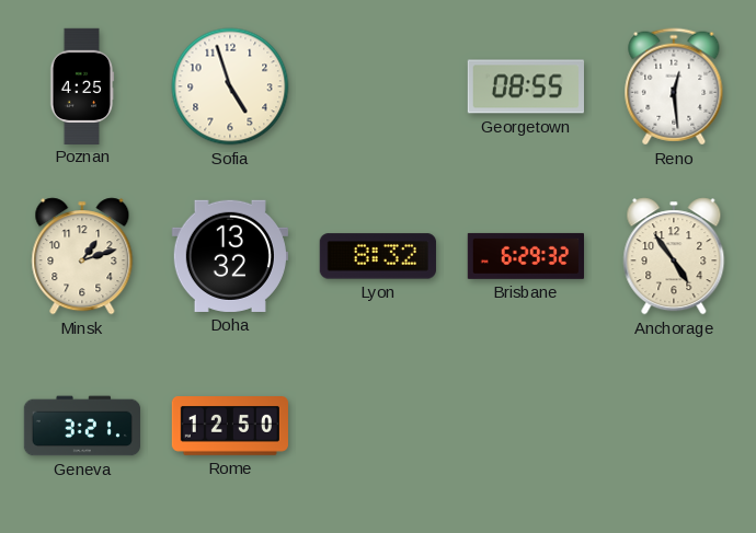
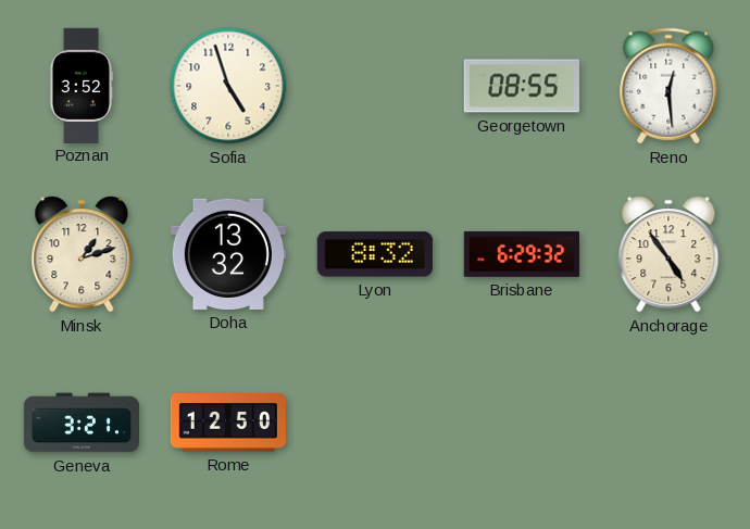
Poznan: 4:25 -> 3:52
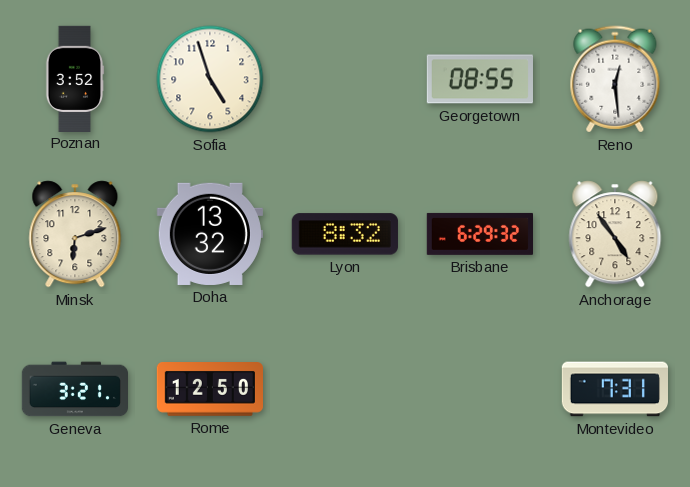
Minsk: 1:12 -> 6:12
Montevideo: none -> 7:31
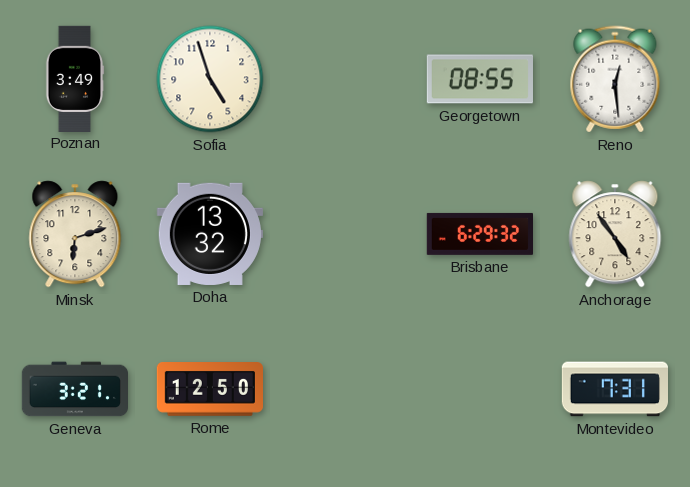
Poznan: 3:52 -> 3:49
Lyon: 8:32 -> none
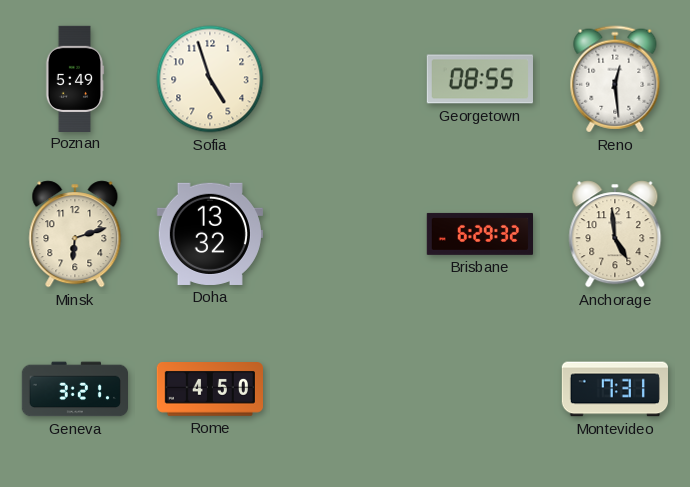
Poznan: 3:49 -> 5:49
Anchorage: 4:54 -> 4:59
Rome: 12:50 -> 4:50
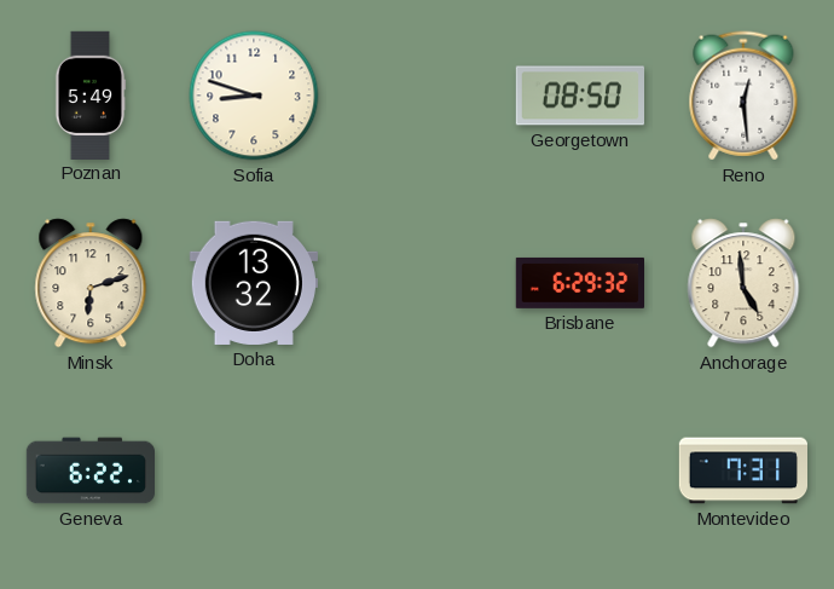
Sofia: 4:57 -> 8:48
Georgetown: 08:55 -> 08:50
Geneva: 3:21 -> 6:22
Rome: 4:50 -> none
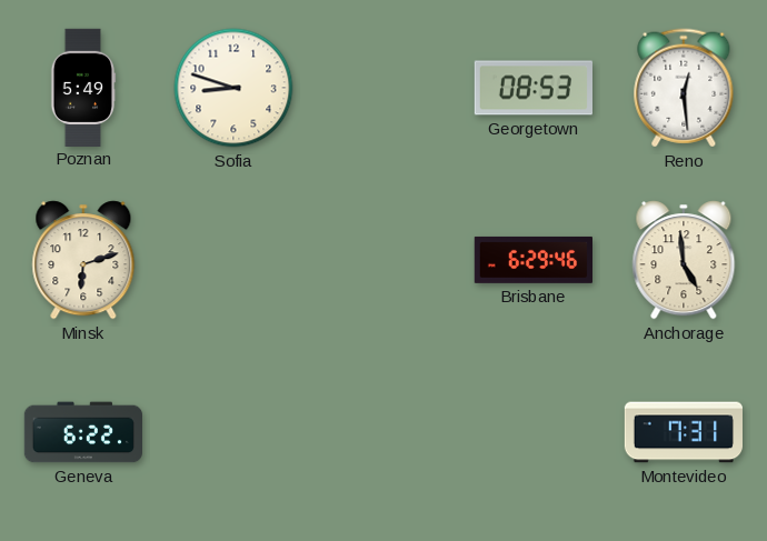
Georgetown: 08:50 -> 08:53
Doha: 13:32 -> none
Brisbane: 6:29:32 -> 6:29:46
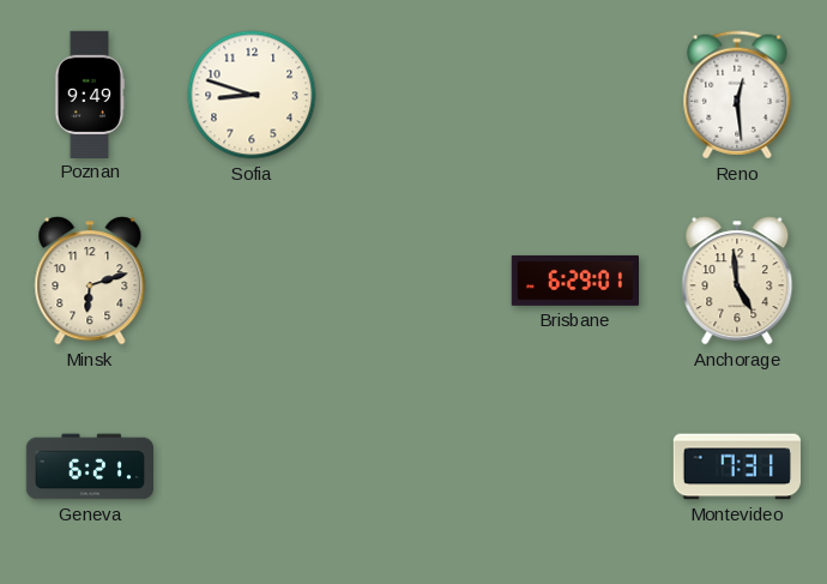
Poznan: 5:49 -> 9:49
Georgetown: 08:53 -> none
Brisbane: 6:29:46 -> 6:29:01
Geneva: 6:22 -> 6:21
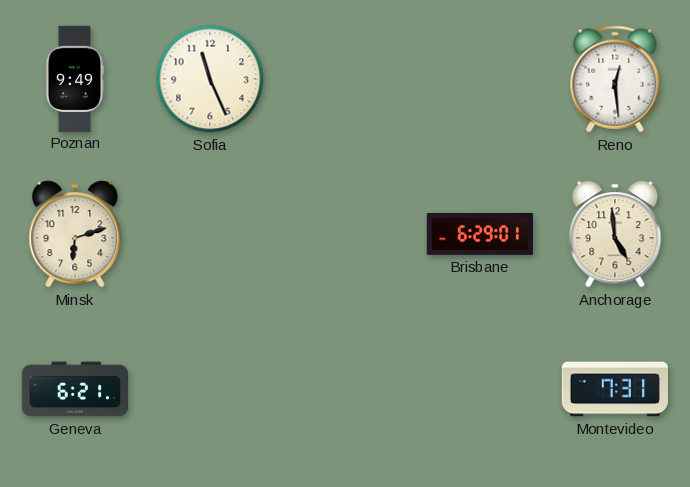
Sofia: 8:48 -> 11:26
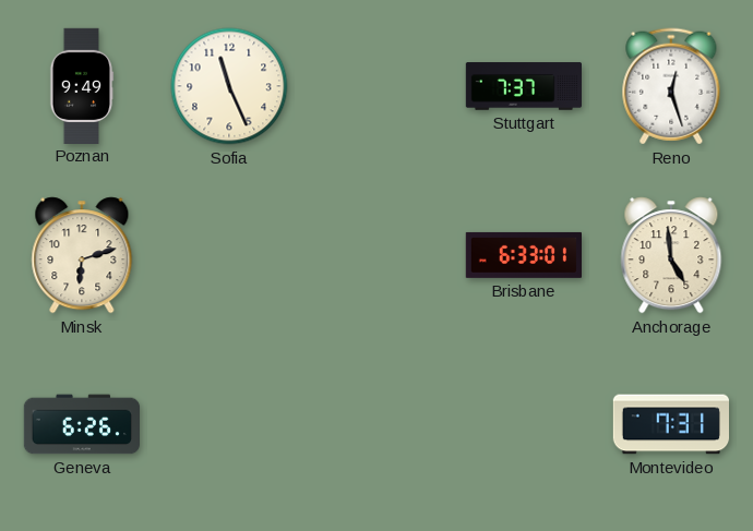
Stuttgart: none -> 7:37
Reno: 12:29 -> 12:27
Brisbane: 6:29 -> 6:33
Geneva: 6:21 -> 6:26
